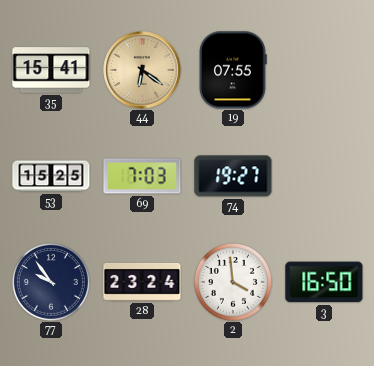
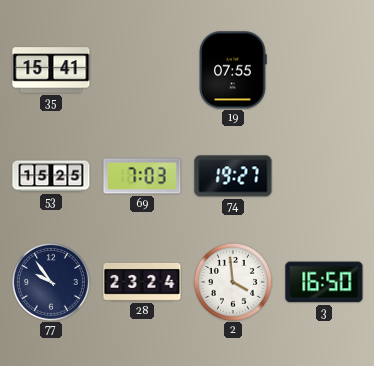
44: 6:21 -> none
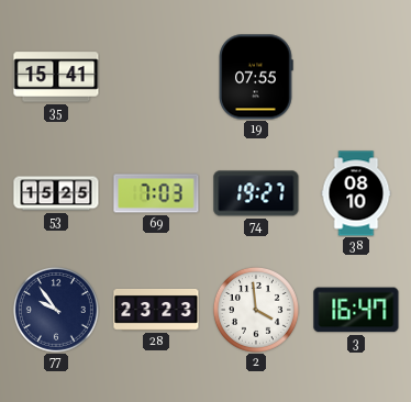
38: none -> 08:10
28: 23:24 -> 23:23
3: 16:50 -> 16:47
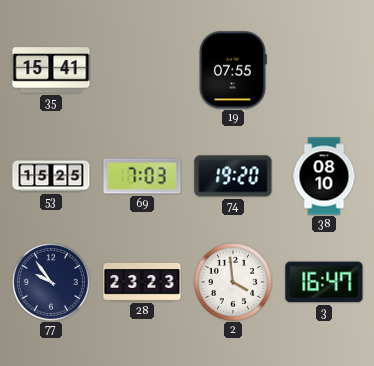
74: 19:27 -> 19:20
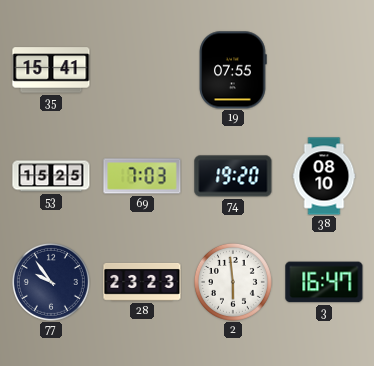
2: 3:59 -> 5:59
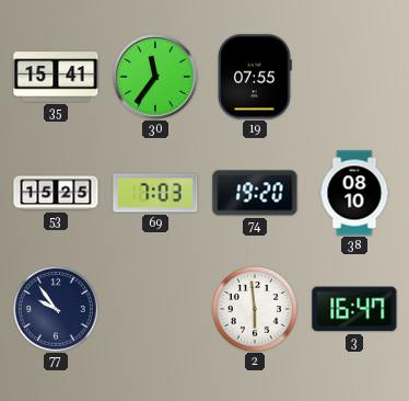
30: none -> 11:36
28: 23:23 -> none
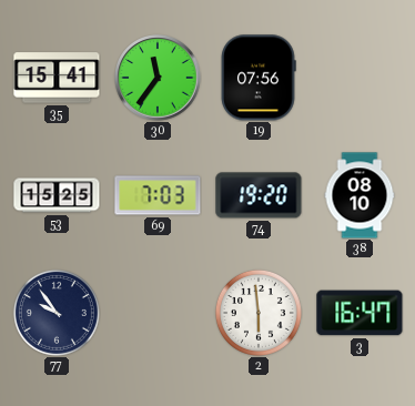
19: 07:55 -> 07:56
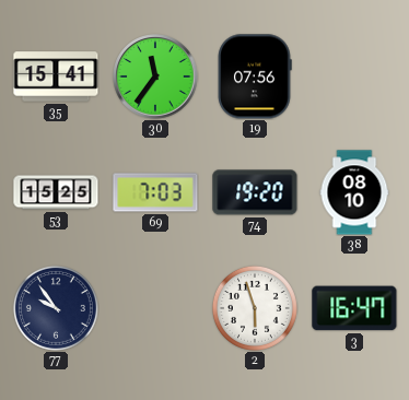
2: 5:59 -> 5:57
